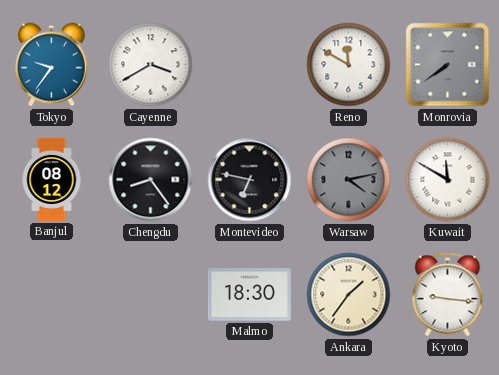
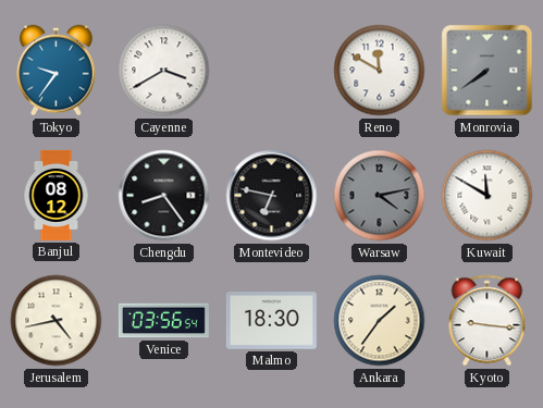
Jerusalem: none -> 4:43
Venice: none -> 03:56
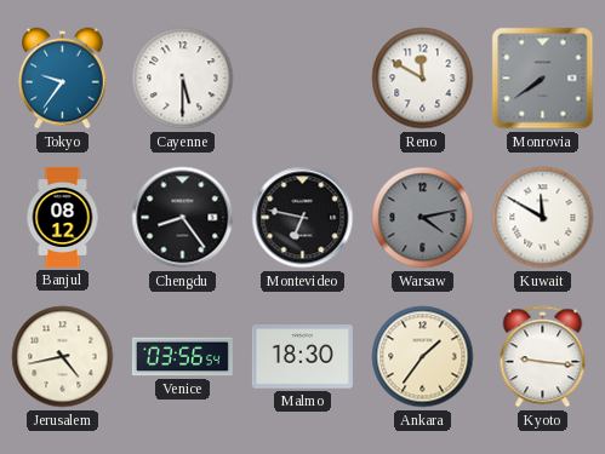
Cayenne: 3:40 -> 5:30
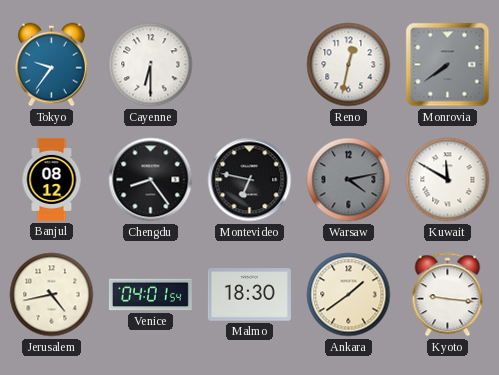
Cayenne: 5:30 -> 6:30
Reno: 11:50 -> 12:32
Venice: 03:56 -> 04:01
Ankara: 1:36 -> 1:39
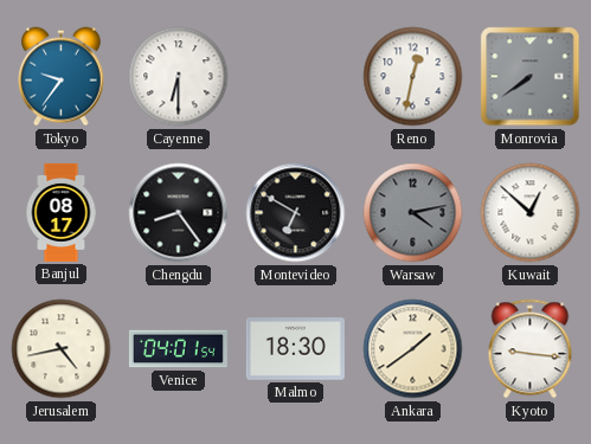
Banjul: 08:12 -> 08:17
Montevideo: 6:47 -> 6:50
Kuwait: 11:50 -> 12:52
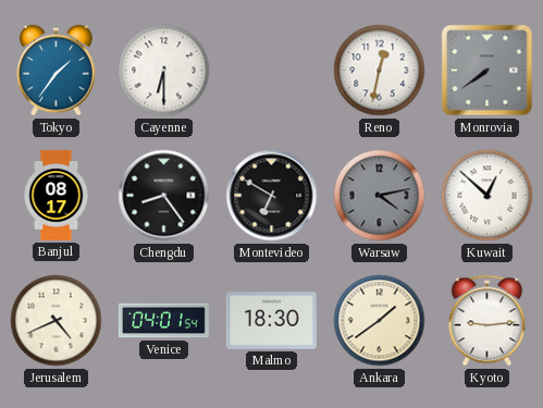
Tokyo: 9:36 -> 1:36
Jerusalem: 4:43 -> 4:41
Kyoto: 9:16 -> 9:14
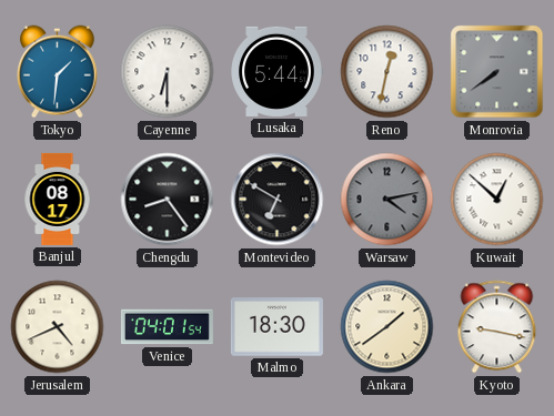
Tokyo: 1:36 -> 1:31
Lusaka: none -> 5:44
Kyoto: 9:14 -> 9:17
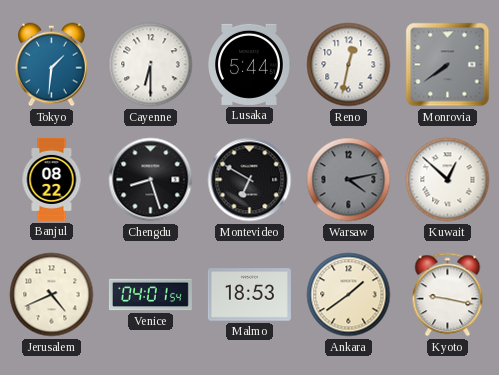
Banjul: 08:17 -> 08:22
Chengdu: 8:24 -> 8:27
Malmo: 18:30 -> 18:53
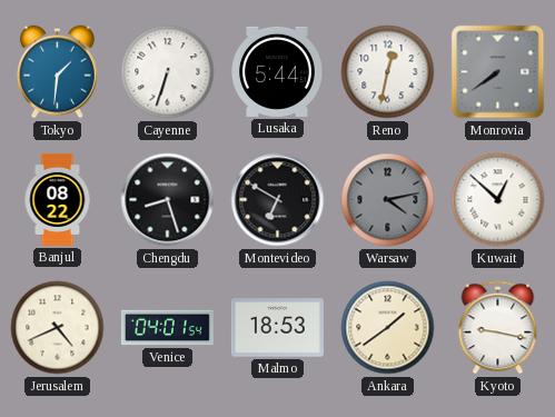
Cayenne: 6:30 -> 6:33
